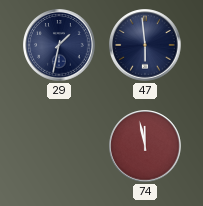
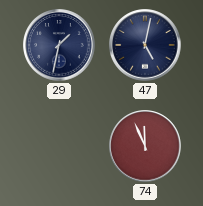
47: 5:59 -> 5:02
74: 11:58 -> 11:56
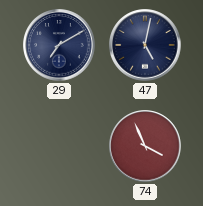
29: 1:32 -> 7:10
74: 11:56 -> 3:56
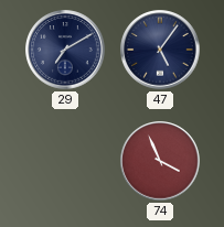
47: 5:02 -> 5:06
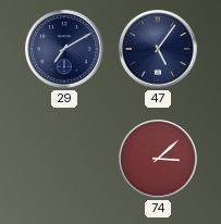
74: 3:56 -> 3:08
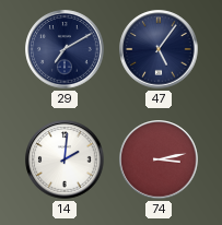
14: none -> 2:01
74: 3:08 -> 3:13
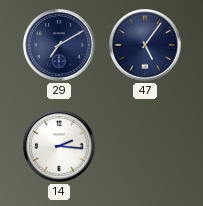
14: 2:01 -> 2:16
74: 3:13 -> none
